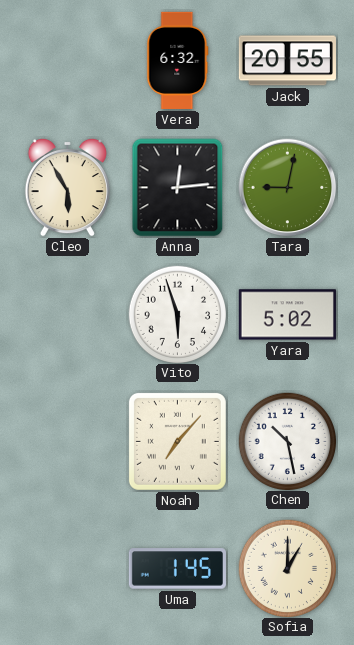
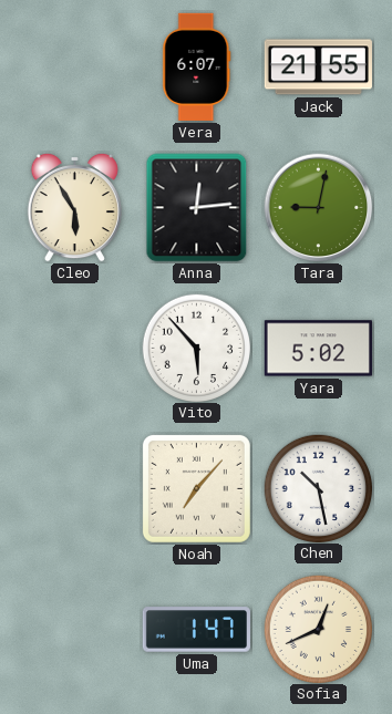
Vera: 6:32 -> 6:07
Jack: 20:55 -> 21:55
Vito: 5:57 -> 5:53
Uma: 1:45 -> 1:47
Sofia: 1:00 -> 12:41
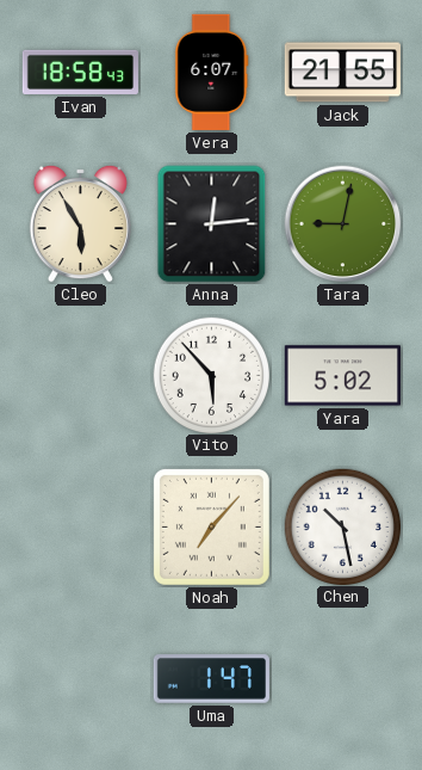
Ivan: none -> 18:58
Sofia: 12:41 -> none
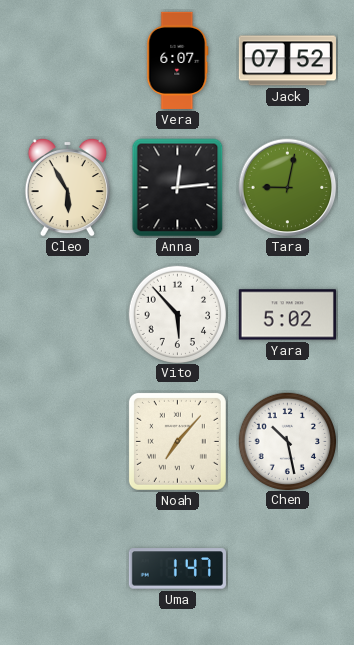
Ivan: 18:58 -> none
Jack: 21:55 -> 07:52
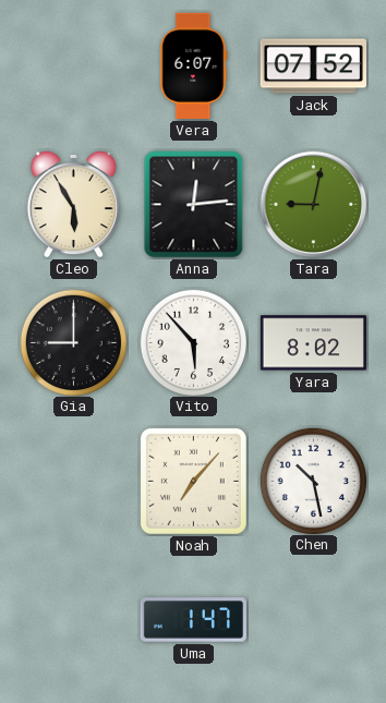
Gia: none -> 9:00
Yara: 5:02 -> 8:02
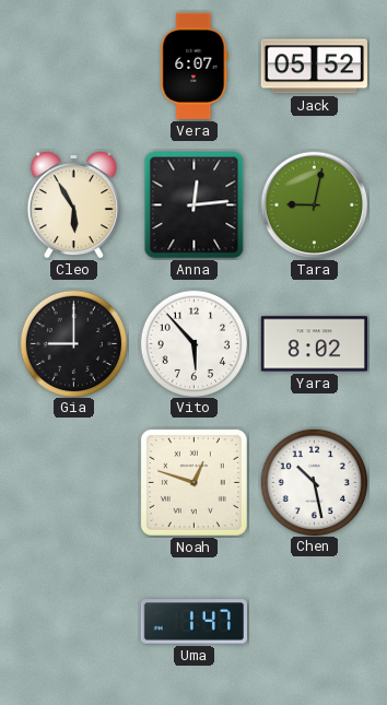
Jack: 07:52 -> 05:52
Noah: 7:07 -> 12:48
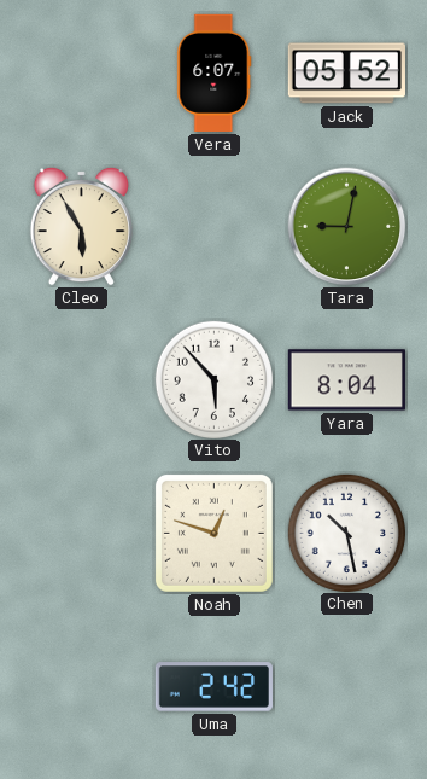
Anna: 12:14 -> none
Gia: 9:00 -> none
Yara: 8:02 -> 8:04
Uma: 1:47 -> 2:42
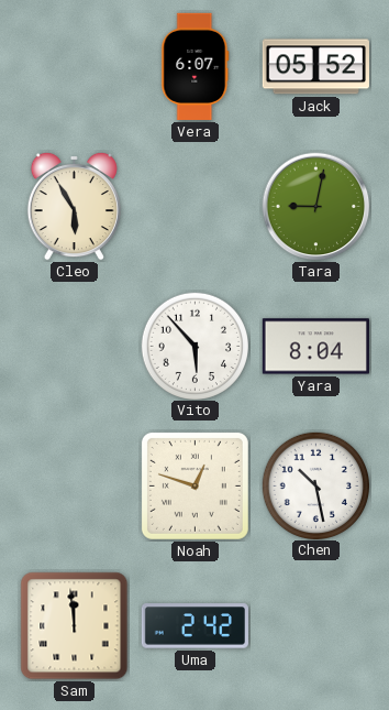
Sam: none -> 11:59
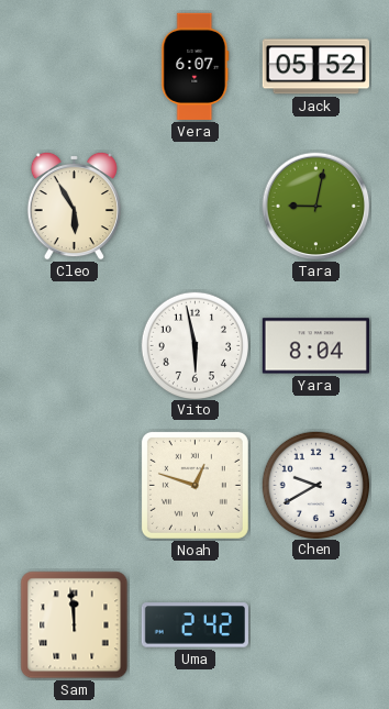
Vito: 5:53 -> 5:58
Chen: 10:28 -> 9:40
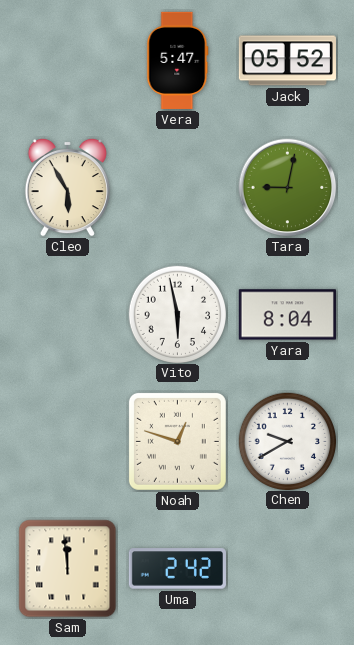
Vera: 6:07 -> 5:47
